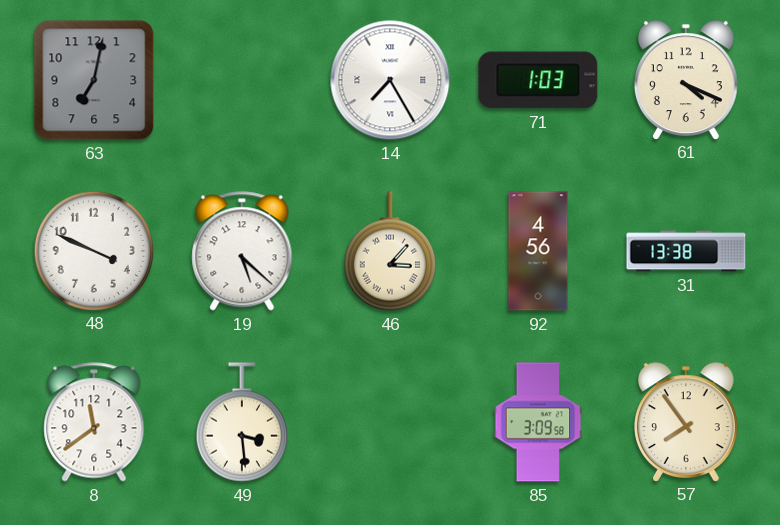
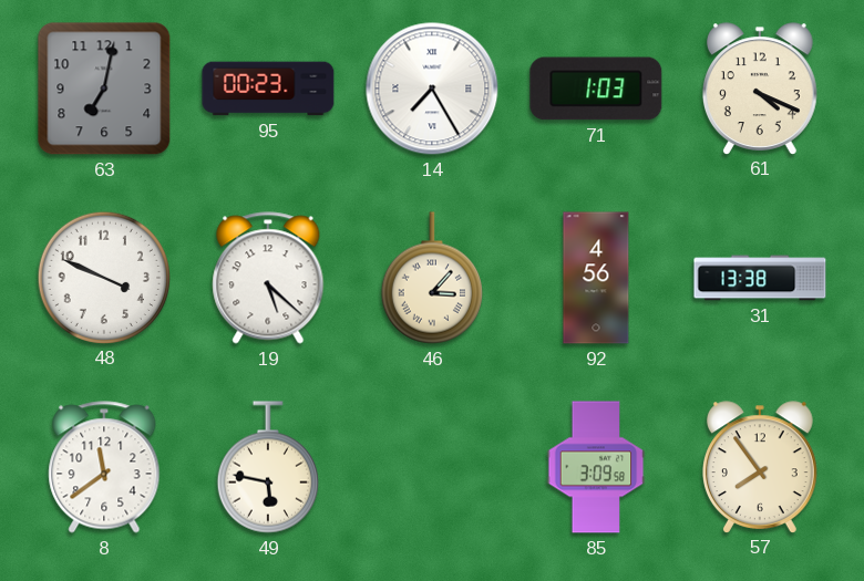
95: none -> 00:23
49: 3:29 -> 5:47
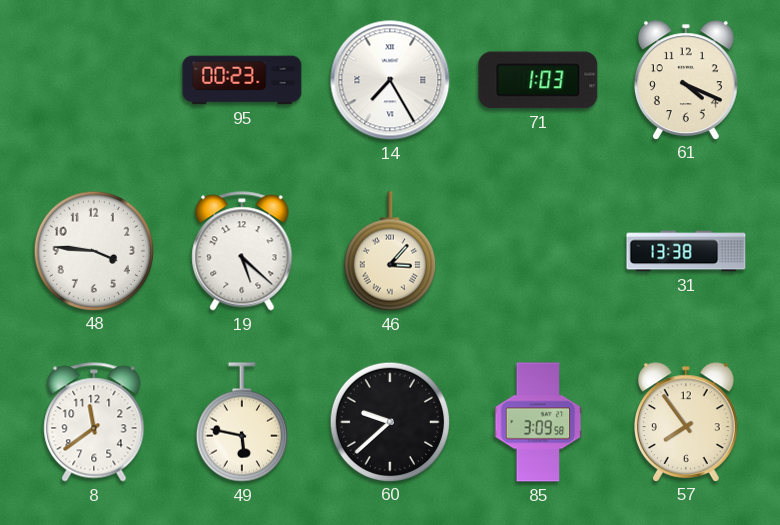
63: 7:02 -> none
48: 3:49 -> 3:46
92: 4:56 -> none
60: none -> 9:38
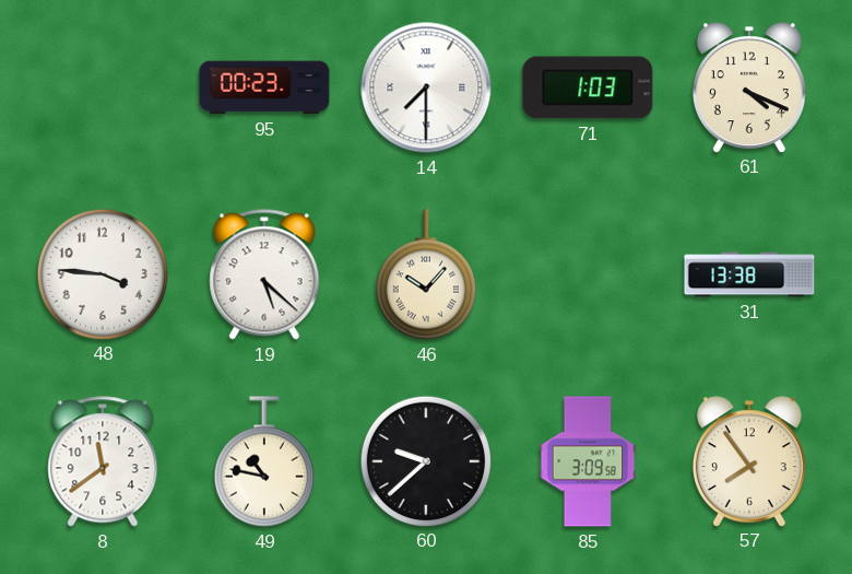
14: 7:25 -> 7:30
46: 3:07 -> 10:07
49: 5:47 -> 10:47
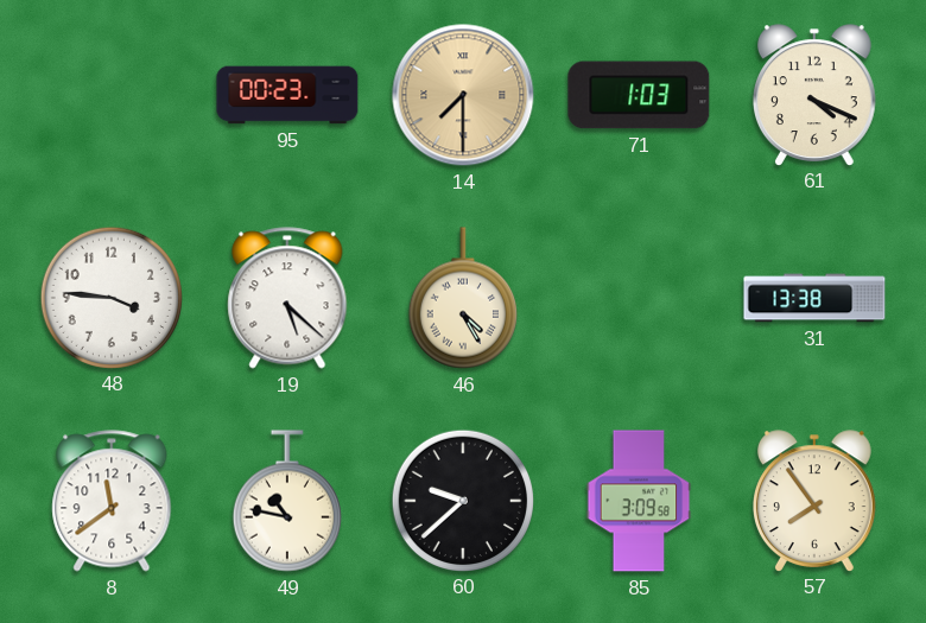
14 dial: white -> champagne
46: 10:07 -> 4:25
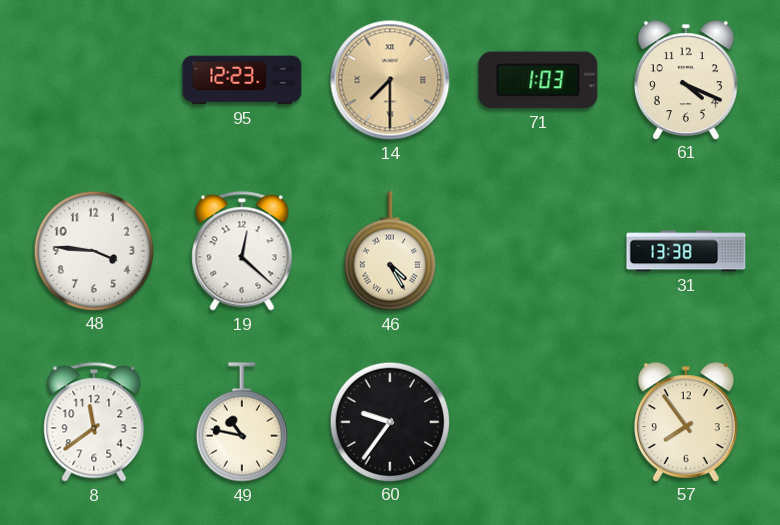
95: 00:23 -> 12:23
19: 5:22 -> 12:22
60: 9:38 -> 9:36
85: 3:09 -> none
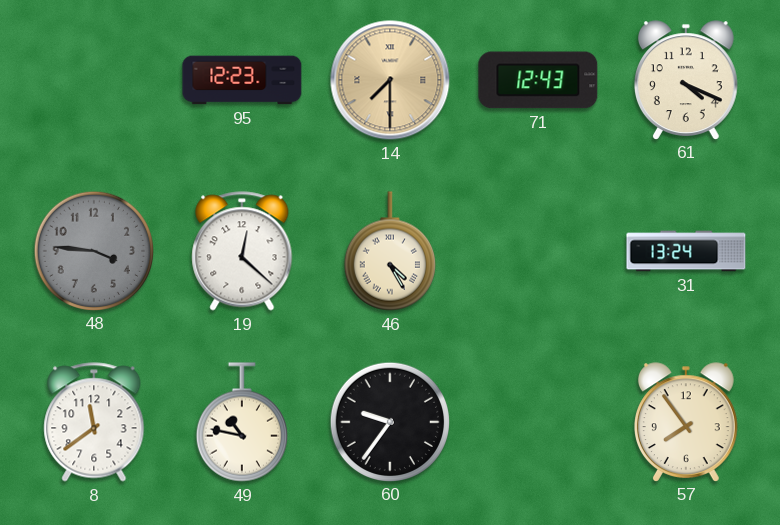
71: 1:03 -> 12:43
48 dial: white -> grey
31: 13:38 -> 13:24
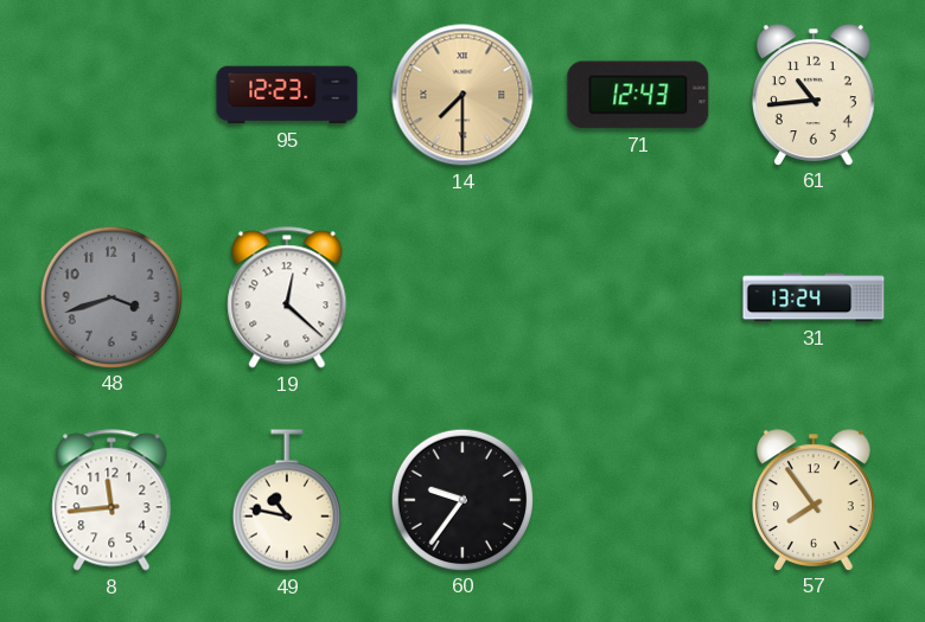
61: 4:19 -> 10:44
48: 3:46 -> 3:42
46: 4:25 -> none
8: 11:39 -> 11:44
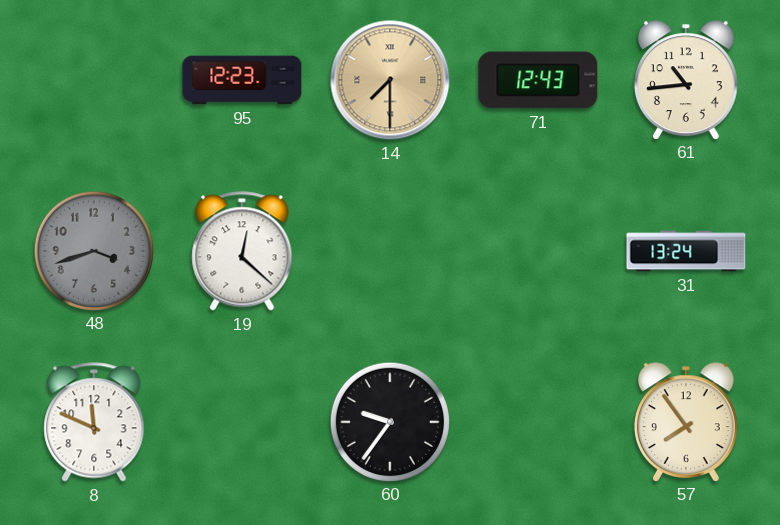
8: 11:44 -> 11:49
49: 10:47 -> none
